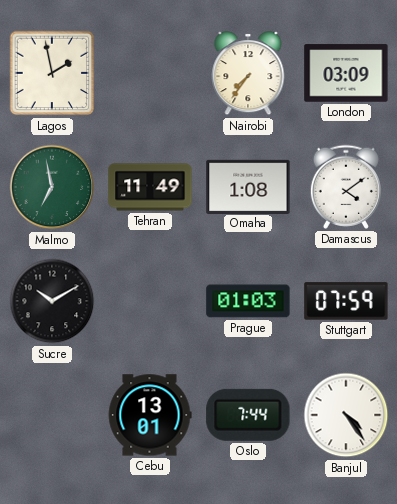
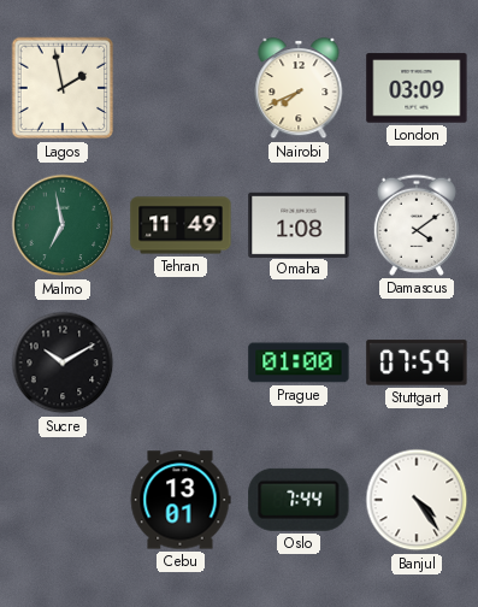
Nairobi: 7:36 -> 7:41
Prague: 01:03 -> 01:00
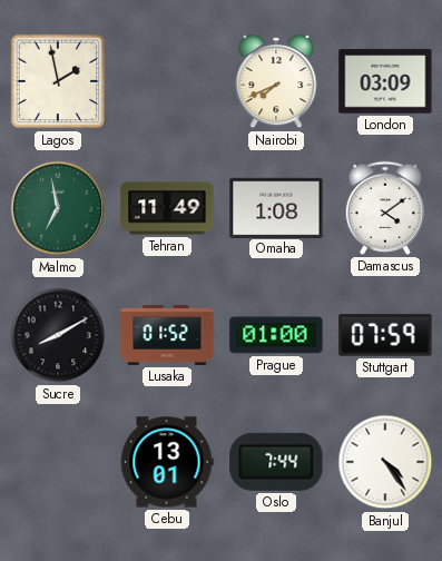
Sucre: 10:10 -> 8:10
Lusaka: none -> 01:52
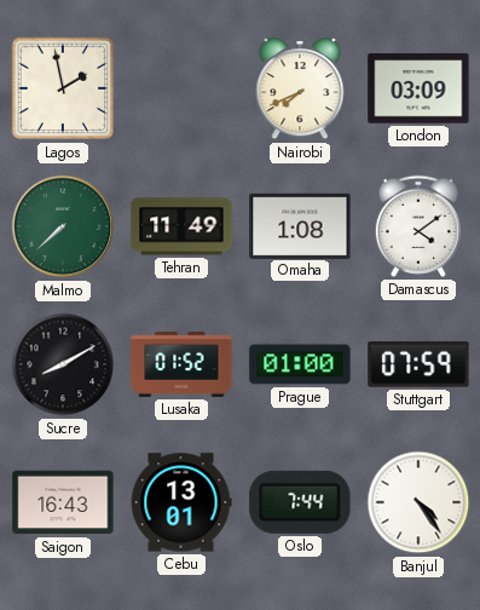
Malmo: 6:58 -> 7:38
Saigon: none -> 16:43
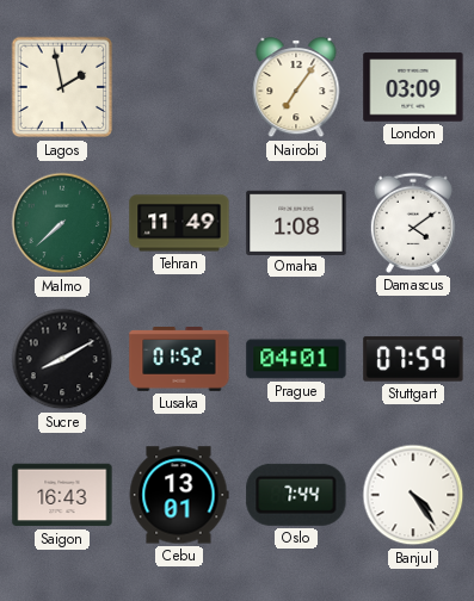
Nairobi: 7:41 -> 7:06
Prague: 01:00 -> 04:01
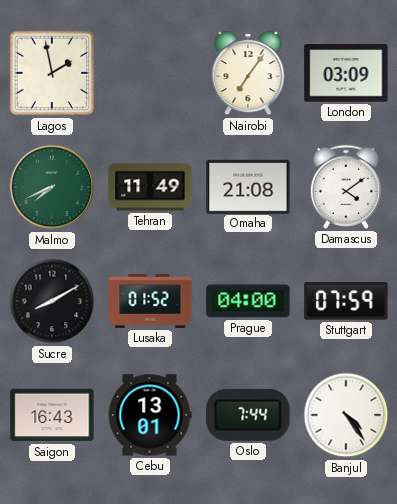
Malmo: 7:38 -> 7:41
Omaha: 1:08 -> 21:08
Prague: 04:01 -> 04:00
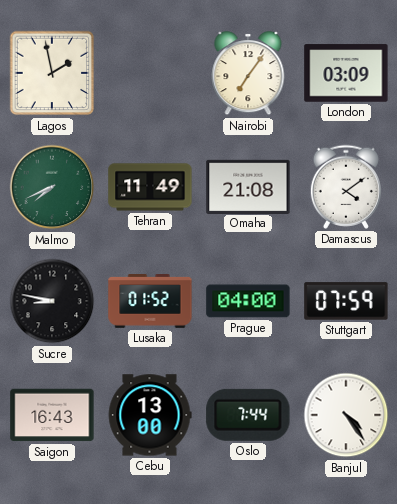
Sucre: 8:10 -> 8:47
Cebu: 13:01 -> 13:00
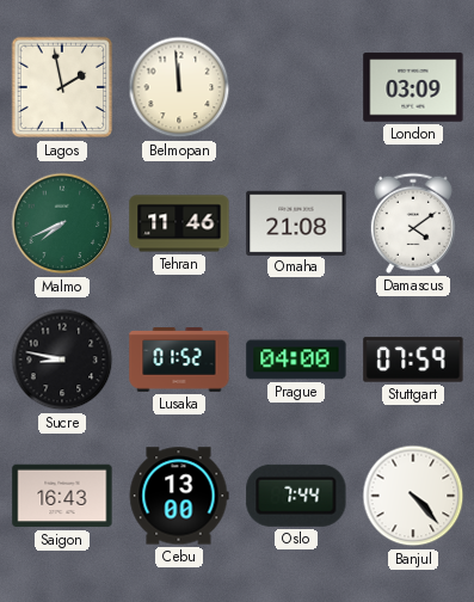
Belmopan: none -> 11:59
Nairobi: 7:06 -> none
Tehran: 11:49 -> 11:46
Banjul: 4:24 -> 4:23
